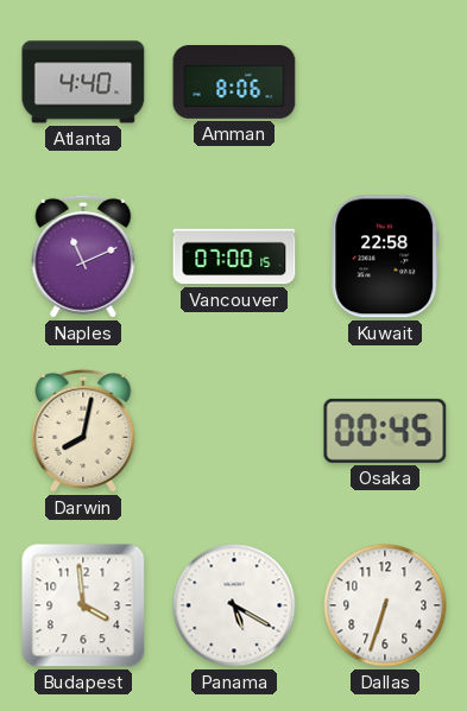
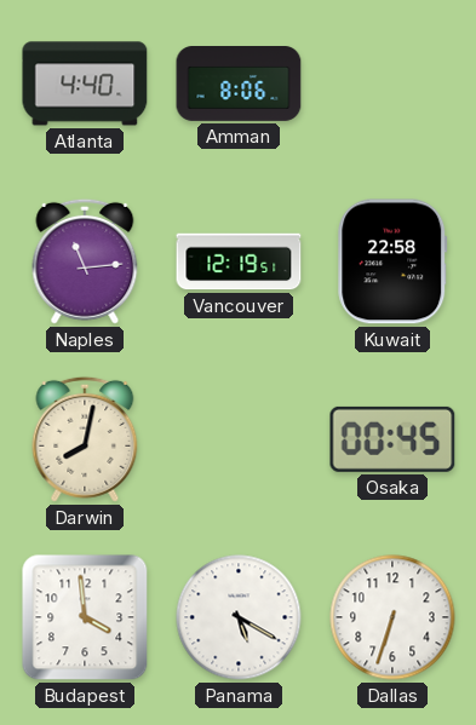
Naples: 11:11 -> 11:14
Vancouver: 07:00 -> 12:19
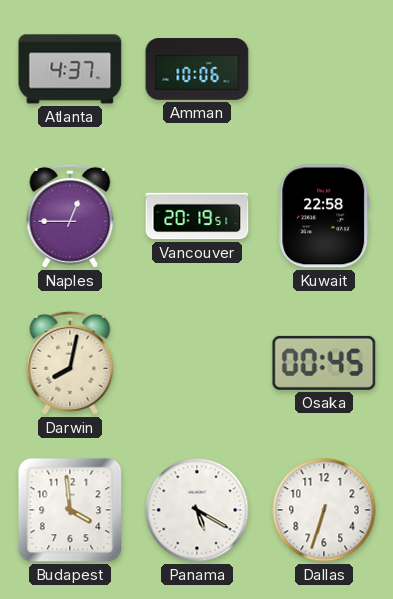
Atlanta: 4:40 -> 4:37
Amman: 8:06 -> 10:06
Naples: 11:14 -> 12:45
Vancouver: 12:19 -> 20:19
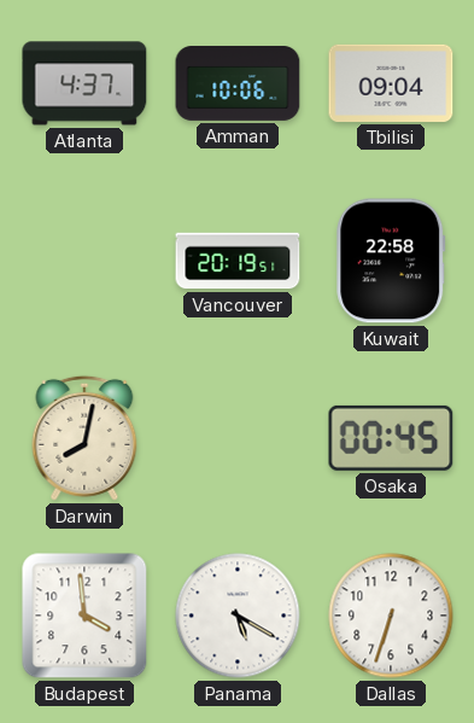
Tbilisi: none -> 09:04
Naples: 12:45 -> none
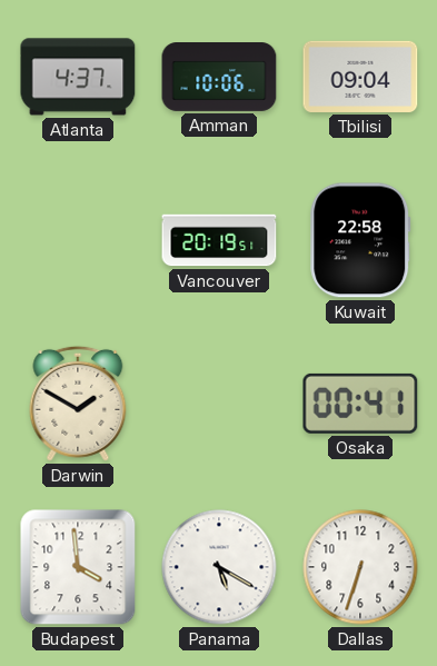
Darwin: 8:02 -> 1:50
Osaka: 00:45 -> 00:41
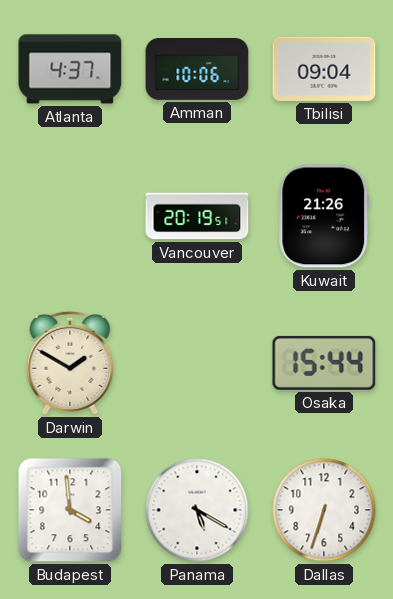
Kuwait: 22:58 -> 21:26
Osaka: 00:41 -> 15:44
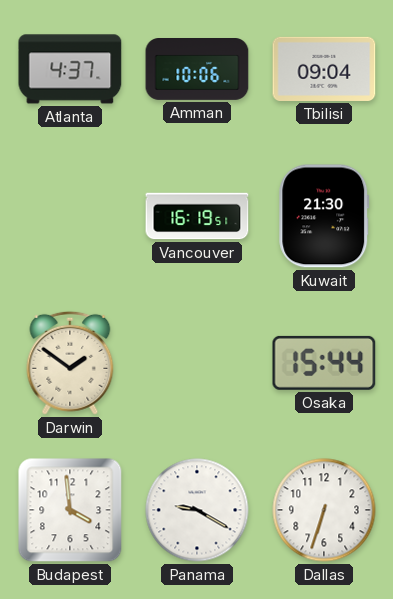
Vancouver: 20:19 -> 16:19
Kuwait: 21:26 -> 21:30
Darwin: 1:50 -> 1:51
Panama: 5:20 -> 9:20
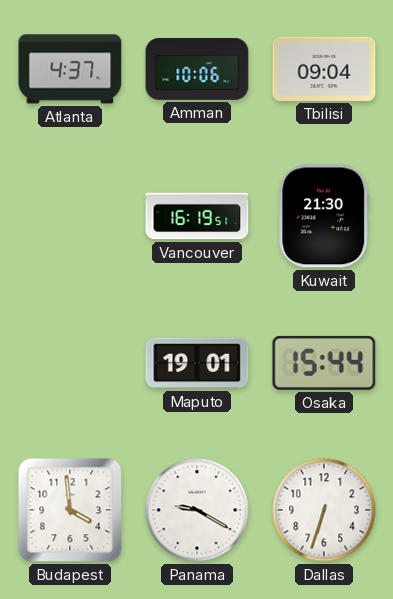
Darwin: 1:51 -> none
Maputo: none -> 19:01
